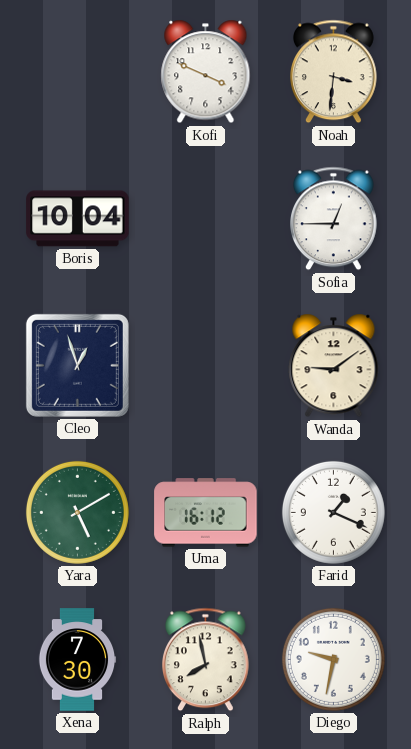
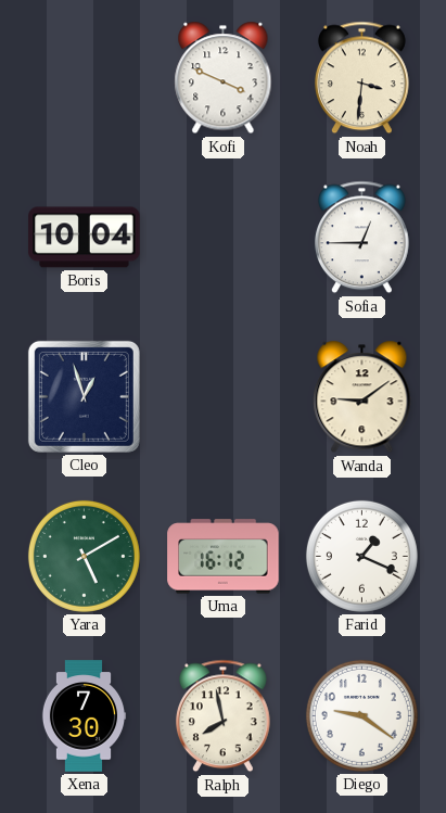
Diego: 9:32 -> 9:21
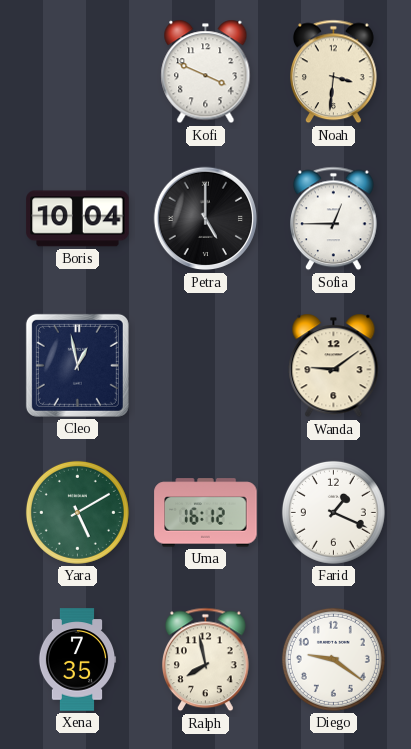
Petra: none -> 5:00
Cleo: 12:57 -> 12:58
Xena: 7:30 -> 7:35
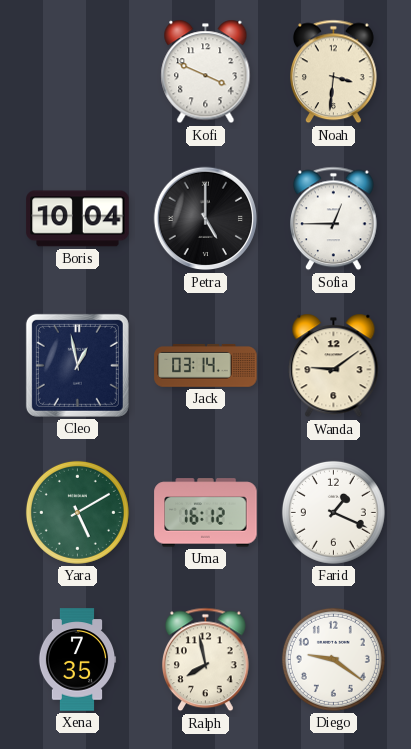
Jack: none -> 03:14
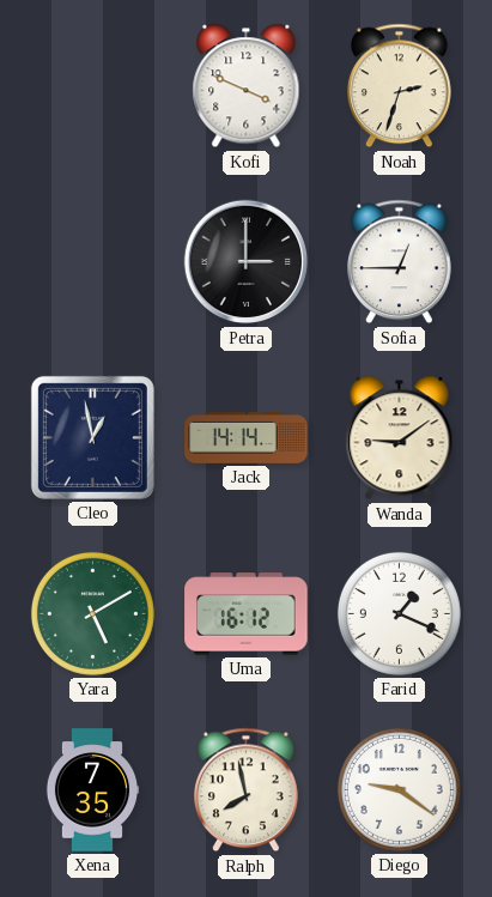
Noah: 3:31 -> 2:33
Boris: 10:04 -> none
Petra: 5:00 -> 3:00
Jack: 03:14 -> 14:14
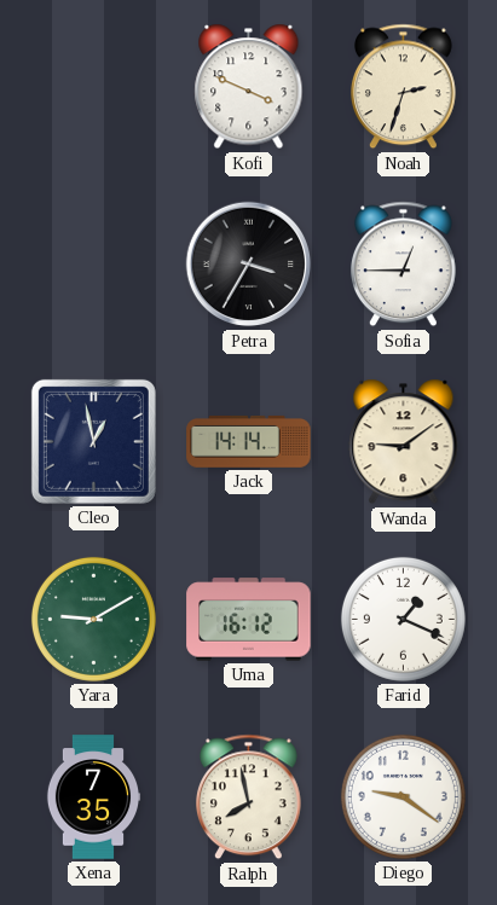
Petra: 3:00 -> 3:35
Yara: 5:10 -> 9:10
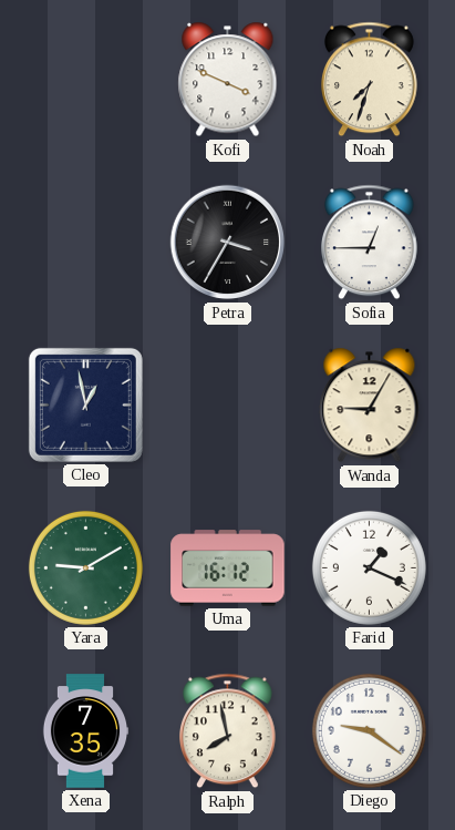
Noah: 2:33 -> 7:33
Jack: 14:14 -> none
Wanda: 9:09 -> 9:05
